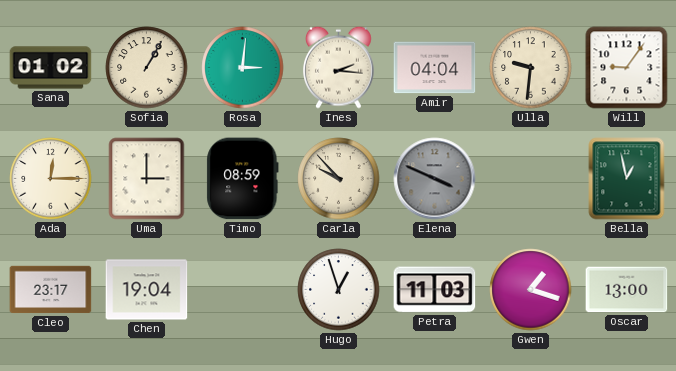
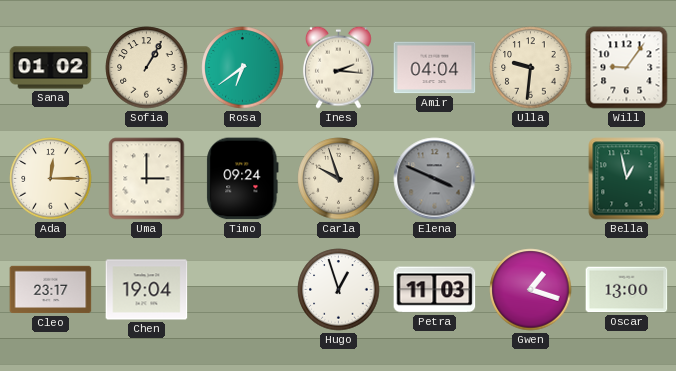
Rosa: 3:01 -> 6:39
Timo: 08:59 -> 09:24
Carla: 9:53 -> 9:57
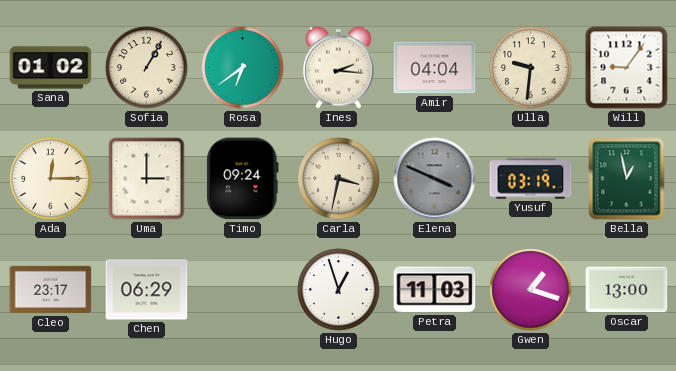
Carla: 9:57 -> 3:32
Yusuf: none -> 03:19
Chen: 19:04 -> 06:29
